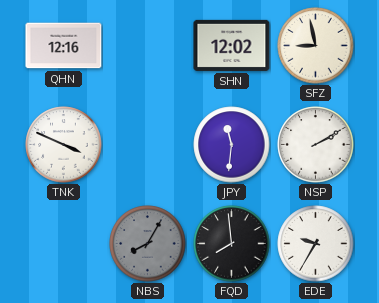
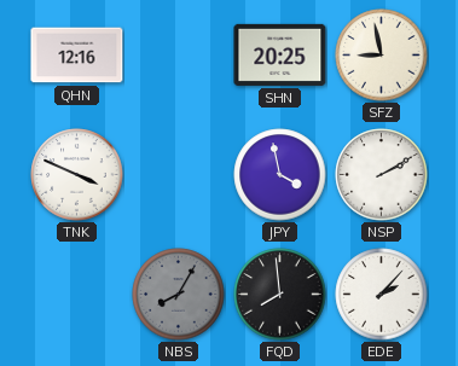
SHN: 12:02 -> 20:25
JPY: 11:31 -> 3:58
EDE: 9:35 -> 2:07
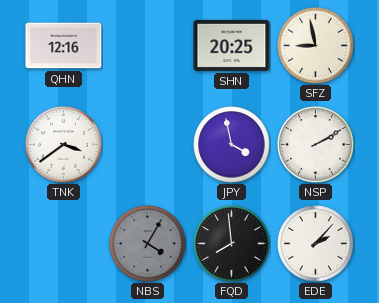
TNK: 3:49 -> 3:39
NBS: 8:05 -> 4:05
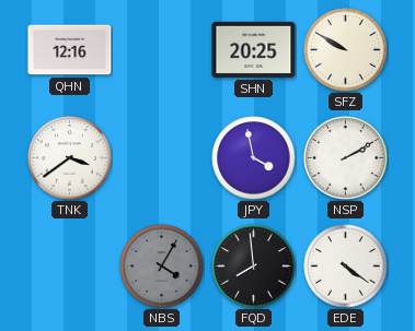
SFZ: 8:58 -> 9:50
EDE: 2:07 -> 4:21
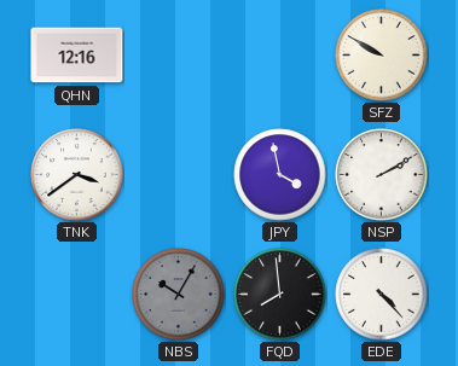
SHN: 20:25 -> none
NBS: 4:05 -> 10:05
EDE: 4:21 -> 4:23
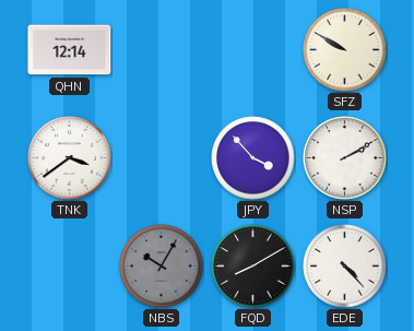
QHN: 12:16 -> 12:14
JPY: 3:58 -> 3:53
FQD: 7:59 -> 8:10
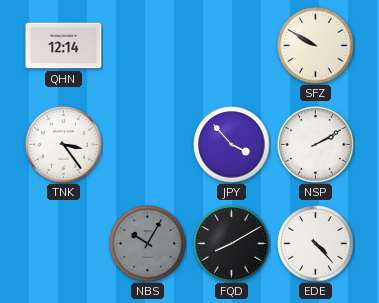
TNK: 3:39 -> 3:24
